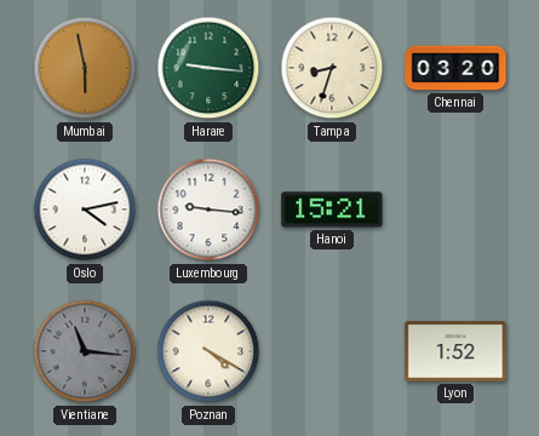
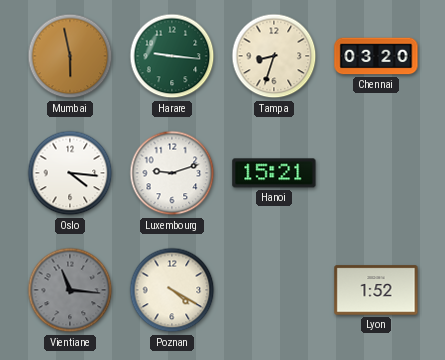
Oslo: 4:13 -> 4:16
Luxembourg: 9:16 -> 9:12
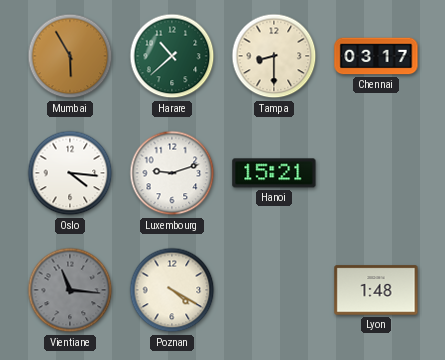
Mumbai: 5:58 -> 5:55
Harare: 9:16 -> 10:38
Tampa: 8:33 -> 8:30
Chennai: 03:20 -> 03:17
Lyon: 1:52 -> 1:48
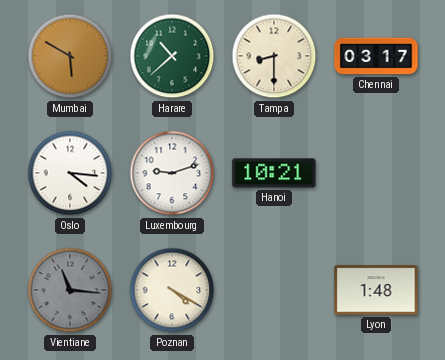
Mumbai: 5:55 -> 5:50
Hanoi: 15:21 -> 10:21
